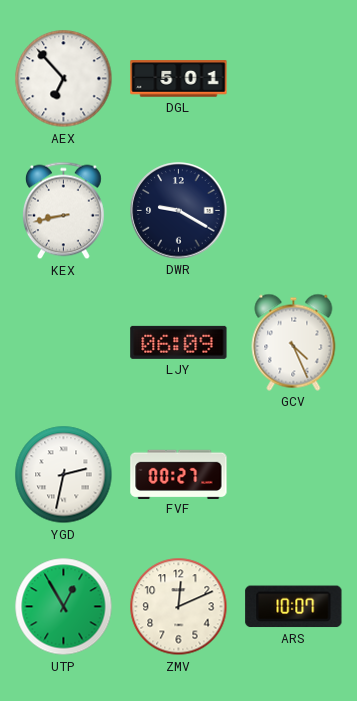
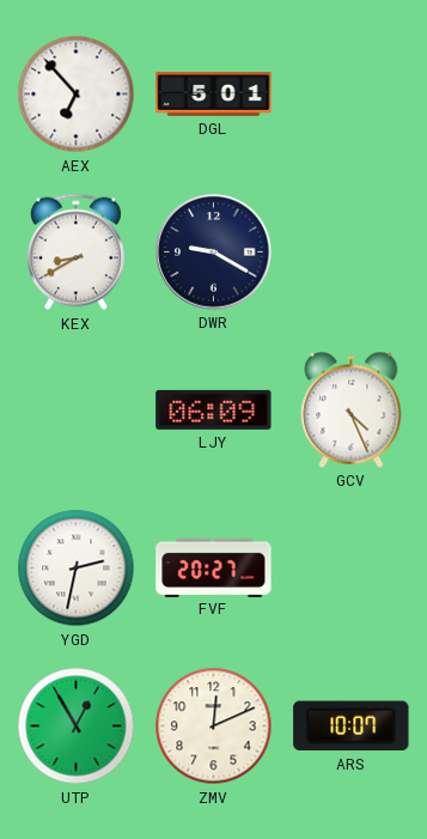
KEX: 8:43 -> 8:40
FVF: 00:27 -> 20:27
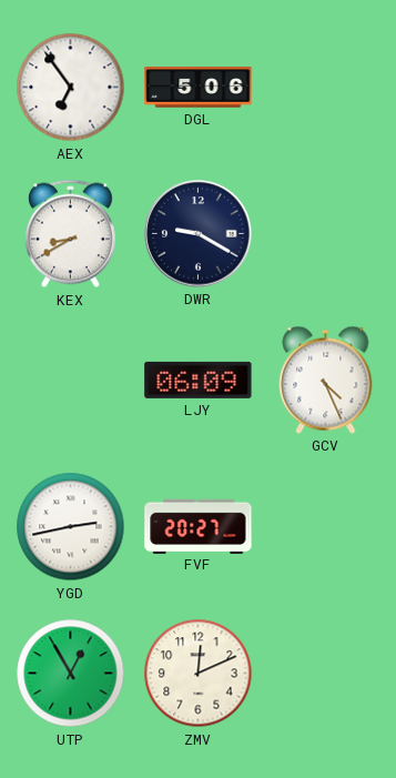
AEX: 6:53 -> 6:54
DGL: 5:01 -> 5:06
YGD: 2:32 -> 2:43
ARS: 10:07 -> none
